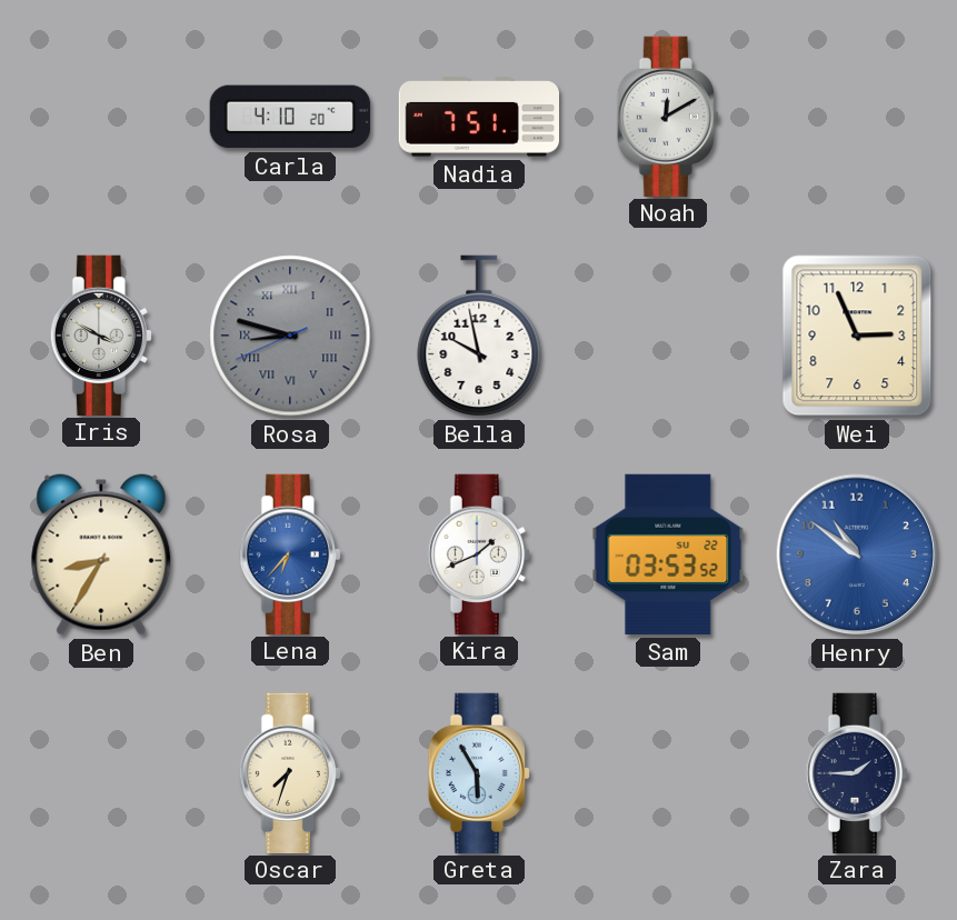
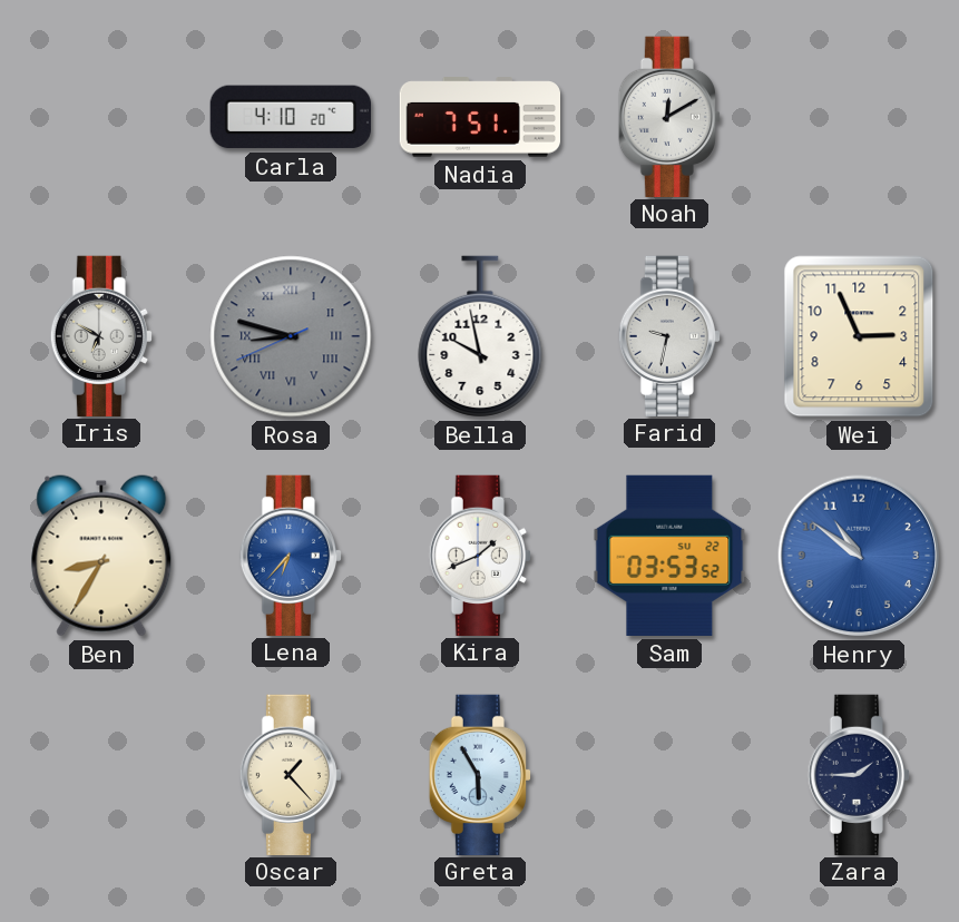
Iris: 3:50 -> 6:50
Farid: none -> 9:32
Oscar: 7:33 -> 1:23
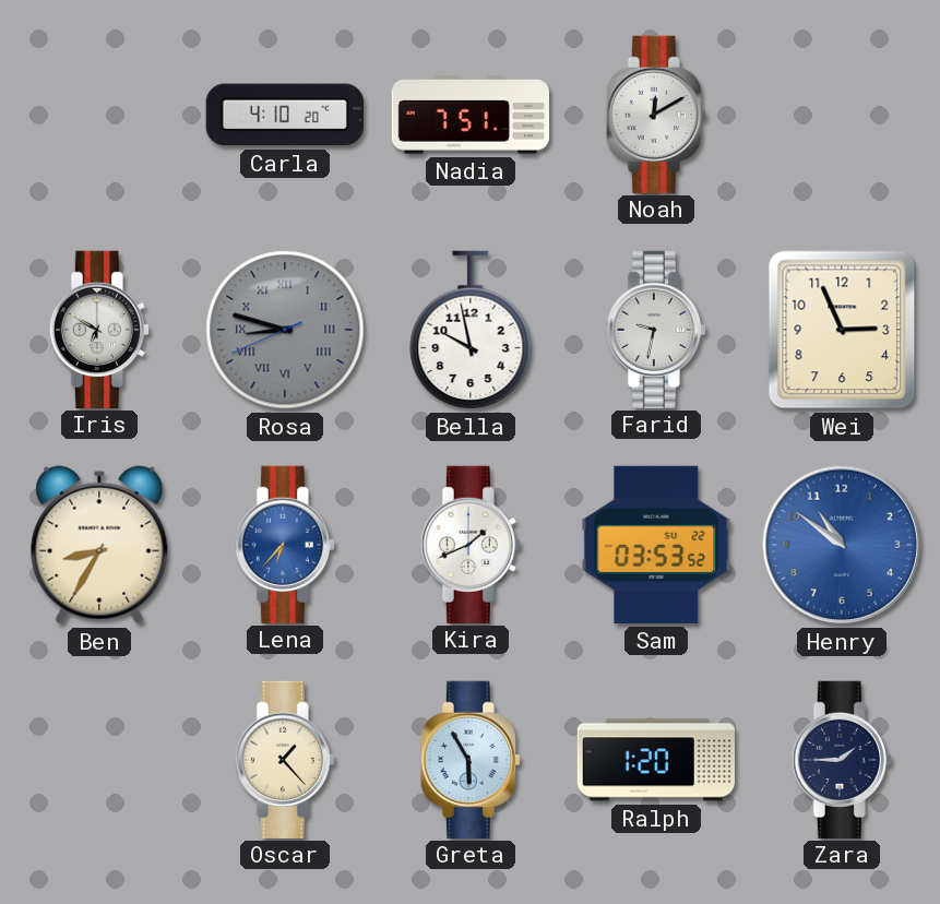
Ralph: none -> 1:20
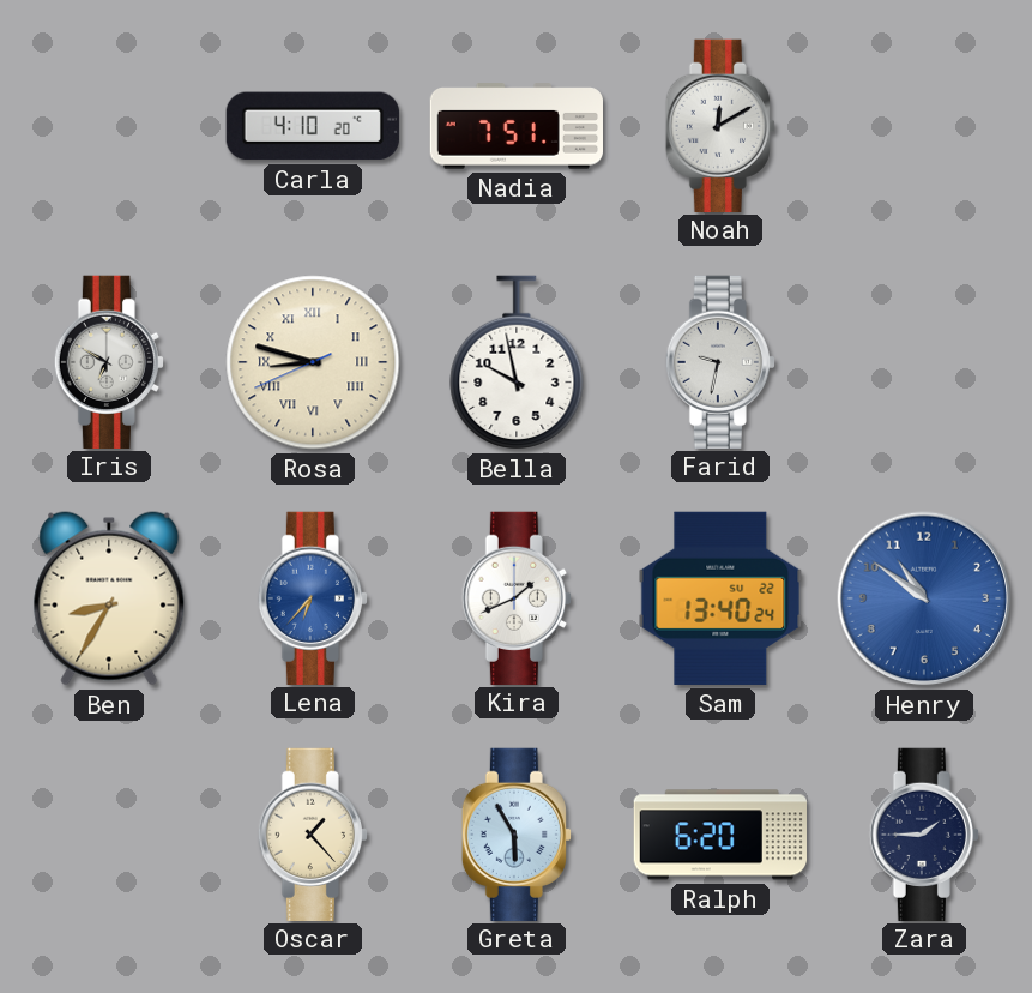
Rosa dial: grey -> cream
Wei: 2:56 -> none
Sam: 03:53 -> 13:40
Ralph: 1:20 -> 6:20
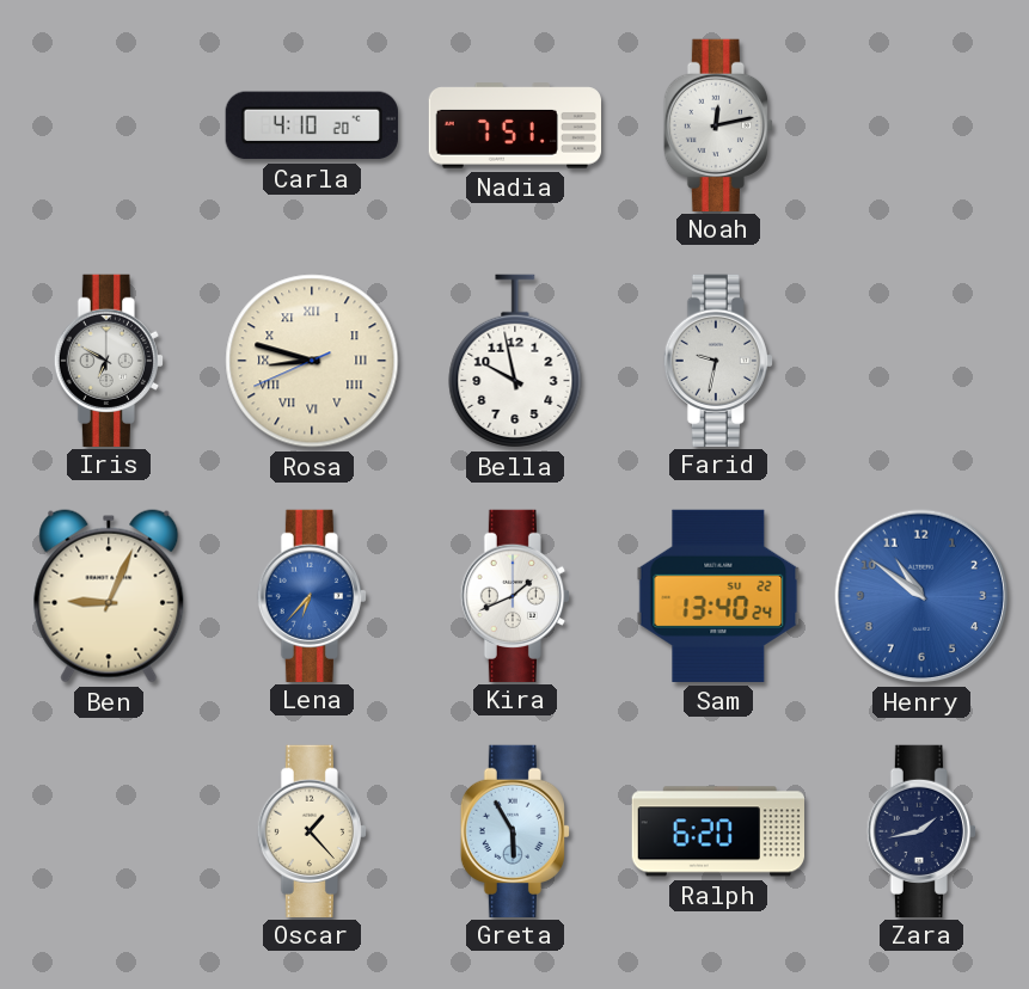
Noah: 12:10 -> 12:13
Ben: 8:35 -> 9:04
Zara: 1:45 -> 1:43
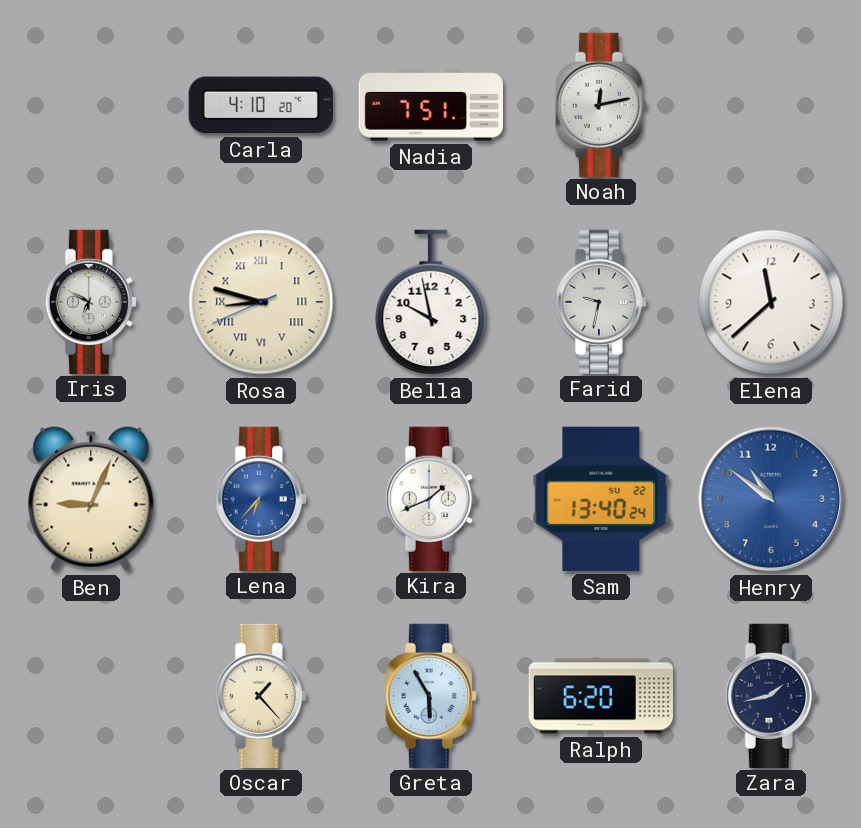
Elena: none -> 11:38
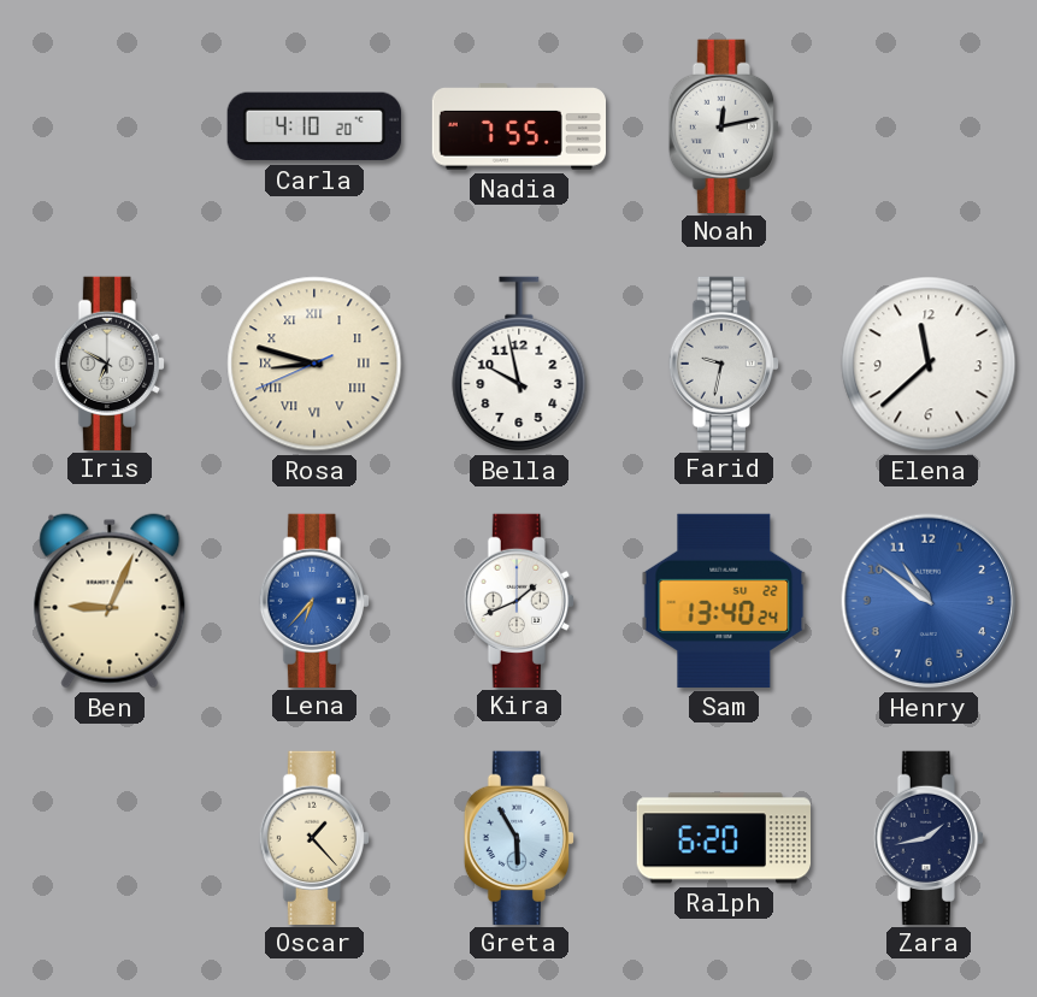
Nadia: 7:51 -> 7:55
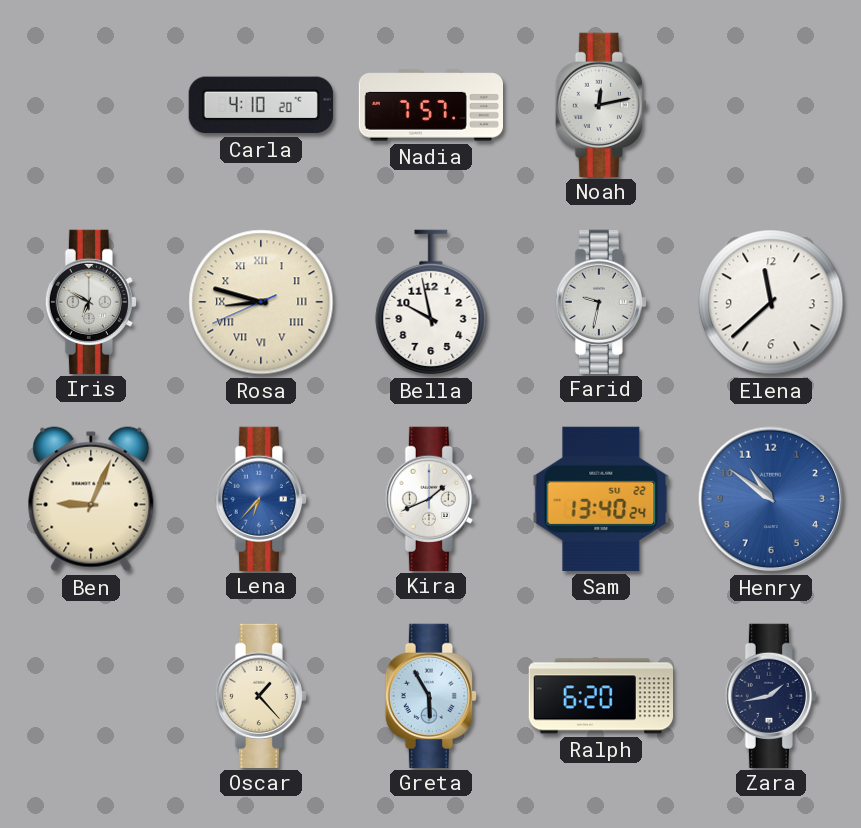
Nadia: 7:55 -> 7:57
